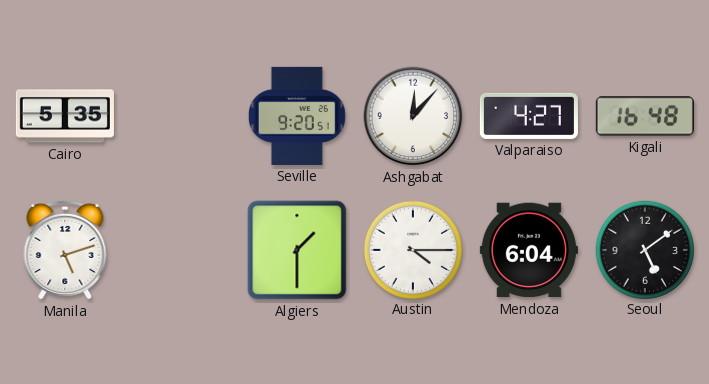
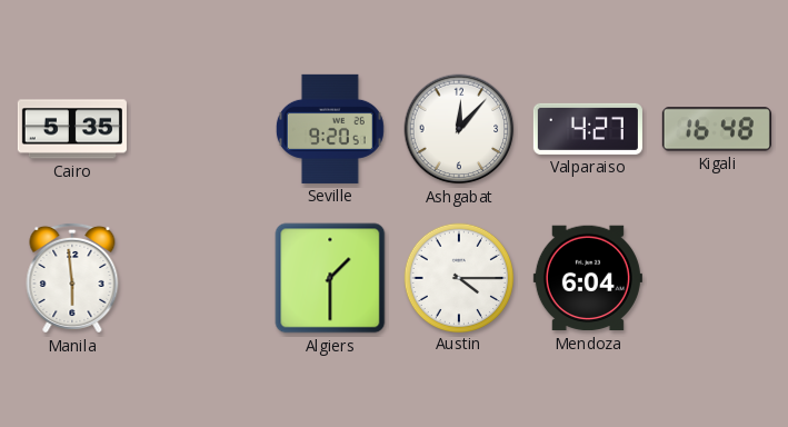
Manila: 5:12 -> 5:59
Seoul: 5:09 -> none
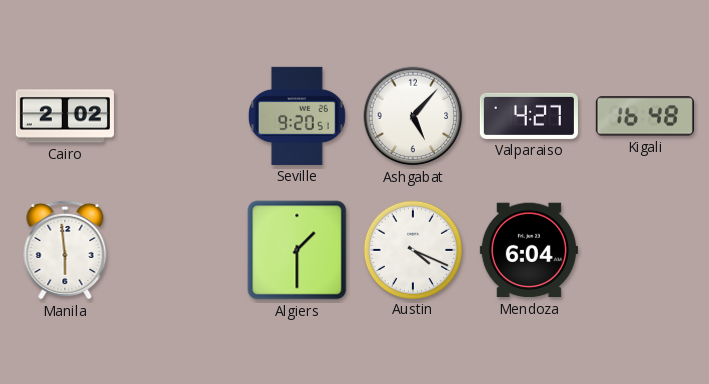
Cairo: 5:35 -> 2:02
Ashgabat: 12:07 -> 5:07
Austin: 4:15 -> 4:19
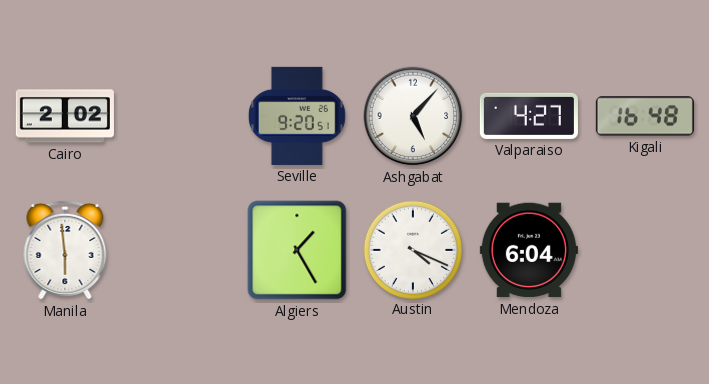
Algiers: 1:30 -> 1:25
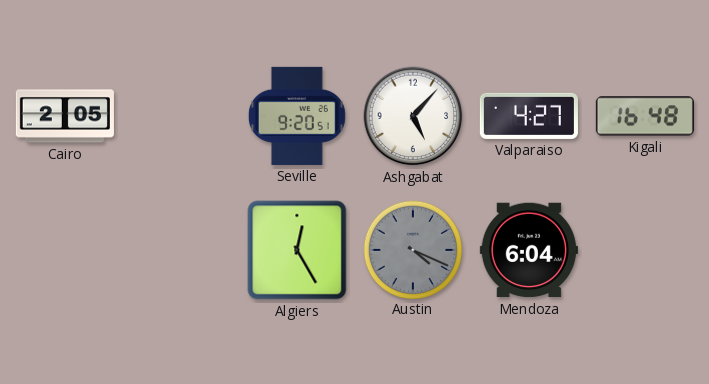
Cairo: 2:02 -> 2:05
Manila: 5:59 -> none
Algiers: 1:25 -> 12:25
Austin dial: white -> grey
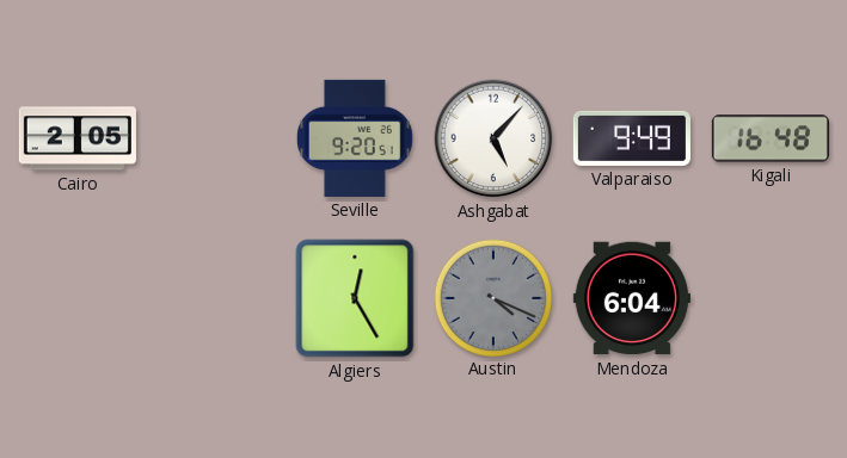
Valparaiso: 4:27 -> 9:49
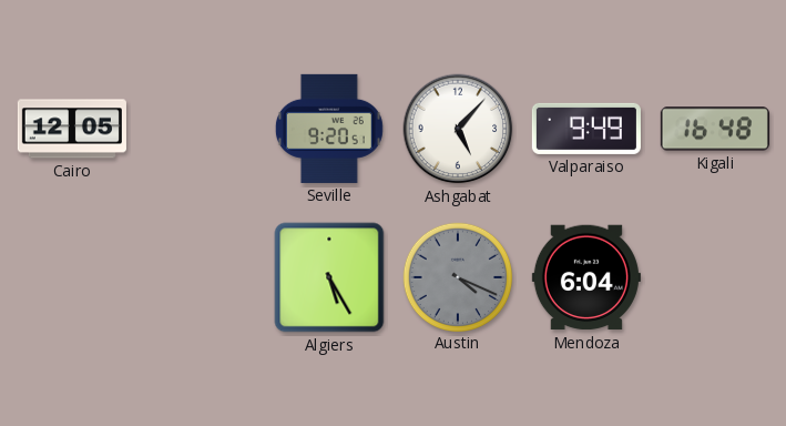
Cairo: 2:05 -> 12:05
Algiers: 12:25 -> 5:25
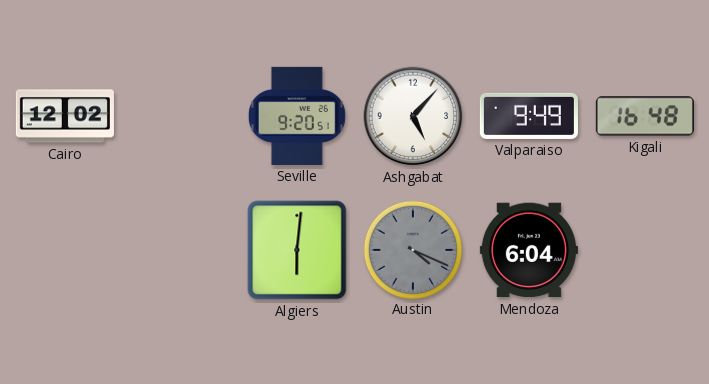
Cairo: 12:05 -> 12:02
Algiers: 5:25 -> 6:01
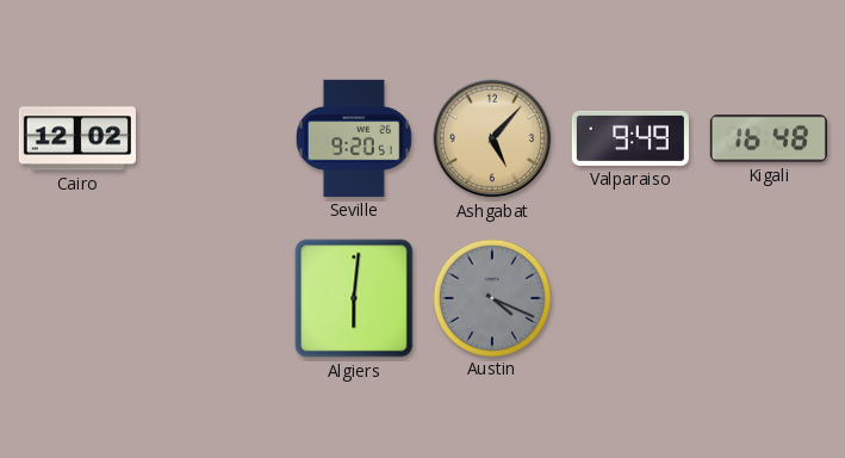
Ashgabat dial: white -> champagne
Mendoza: 6:04 -> none
